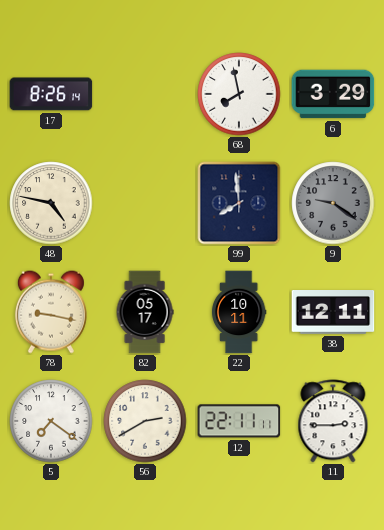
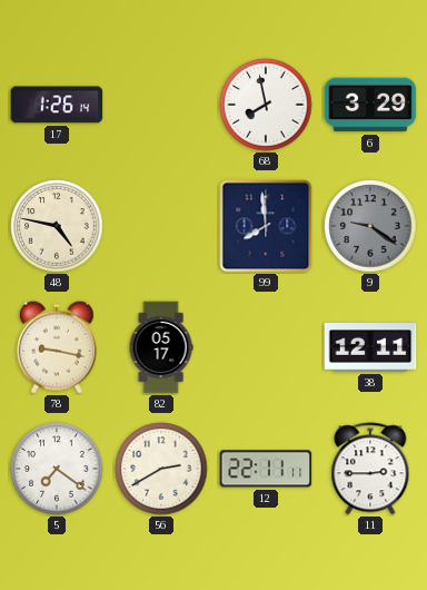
17: 8:26 -> 1:26
22: 10:11 -> none
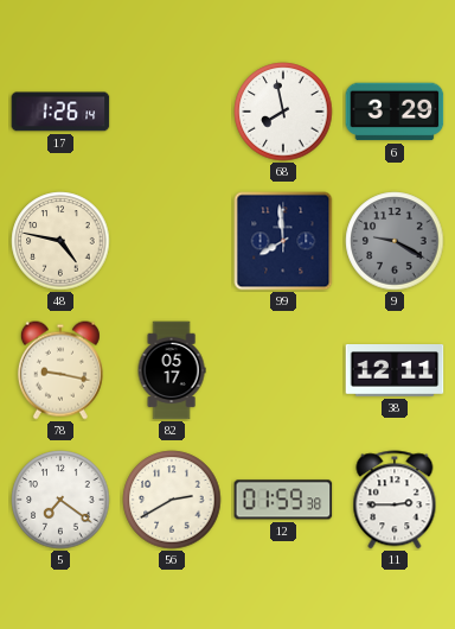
9: 9:21 -> 9:20
12: 22:11 -> 01:59
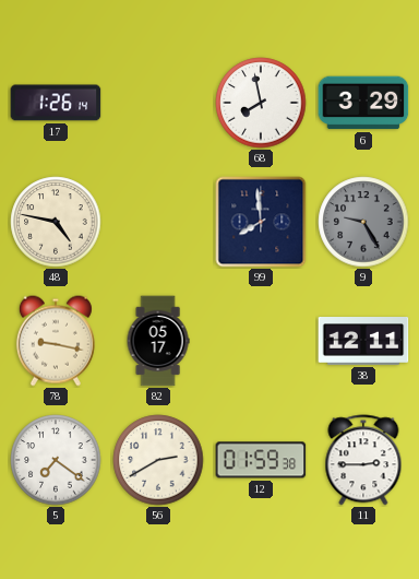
9: 9:20 -> 9:25
